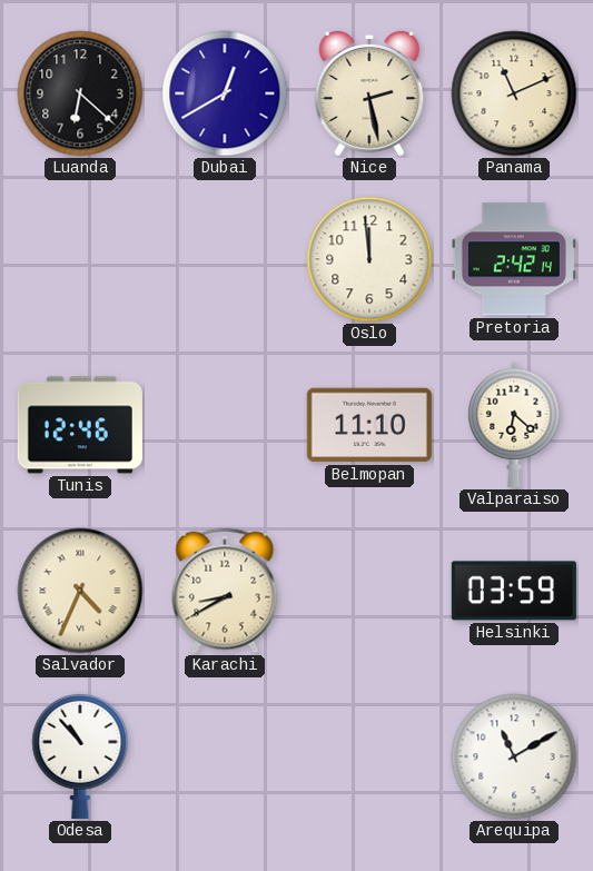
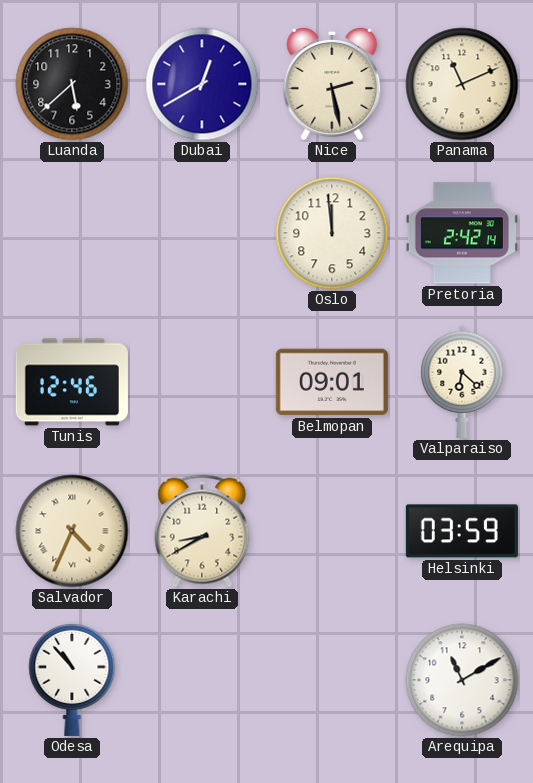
Luanda: 6:22 -> 5:38
Belmopan: 11:10 -> 09:01
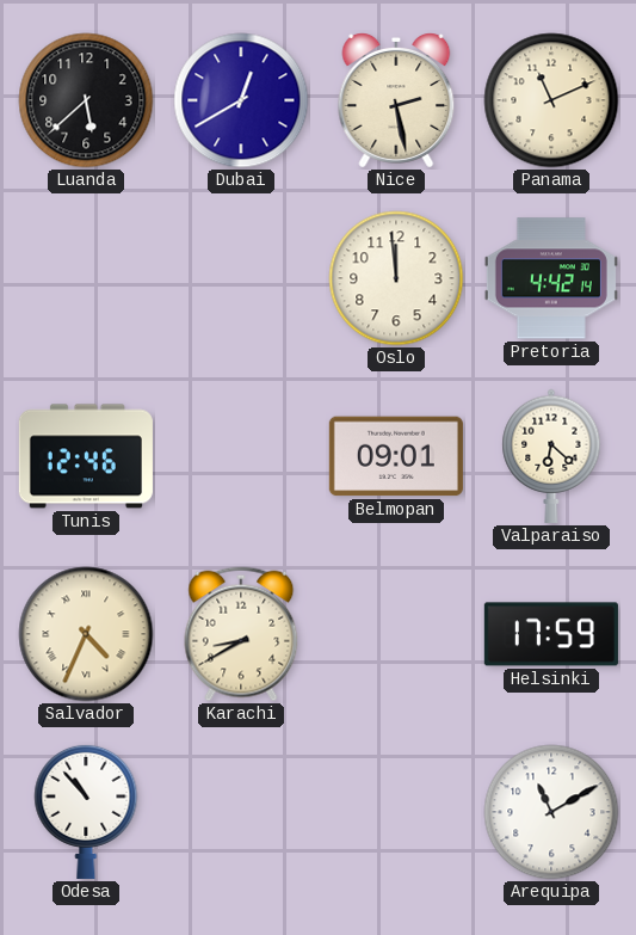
Pretoria: 2:42 -> 4:42
Helsinki: 03:59 -> 17:59
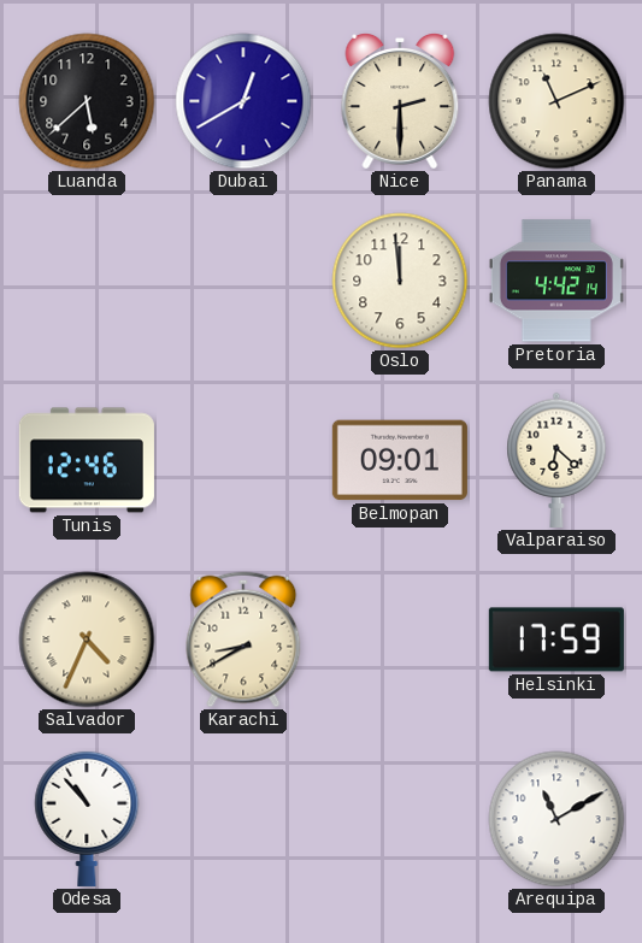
Nice: 2:28 -> 2:30
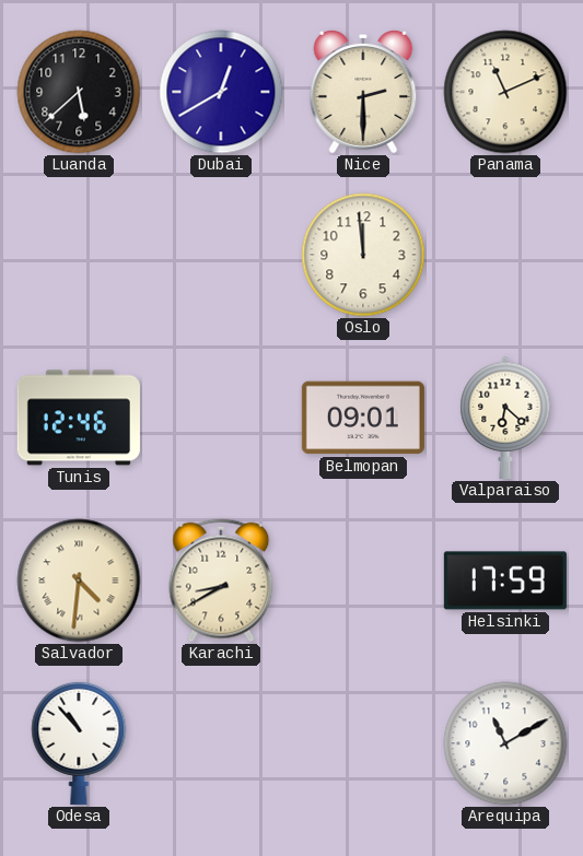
Pretoria: 4:42 -> none
Salvador: 4:34 -> 4:31
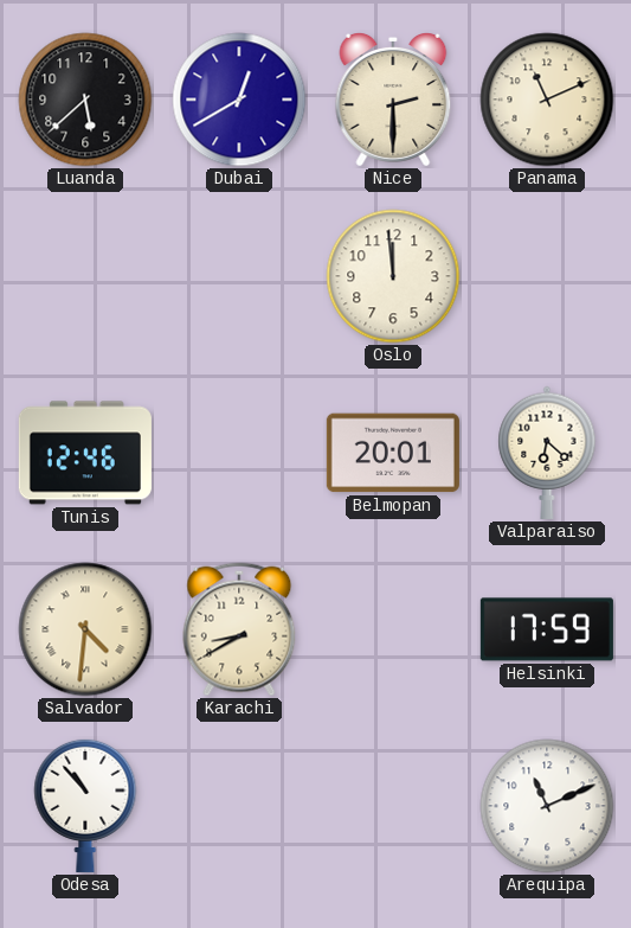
Belmopan: 09:01 -> 20:01
Arequipa: 11:10 -> 11:11
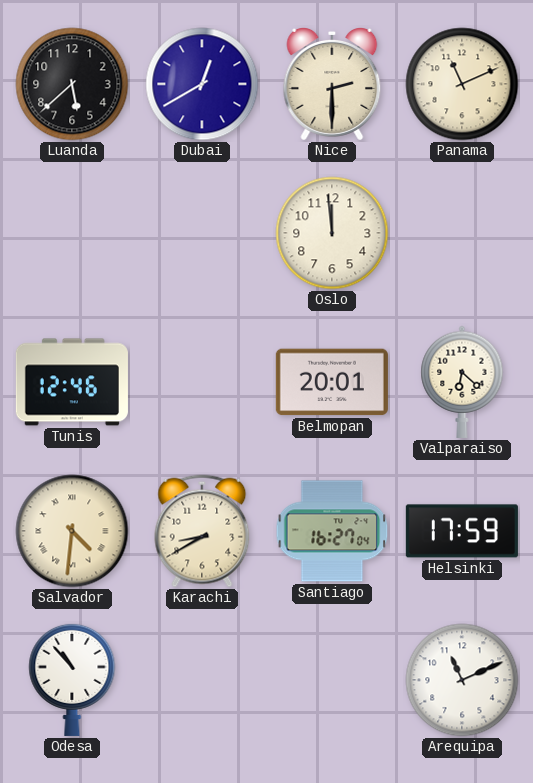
Santiago: none -> 16:27
